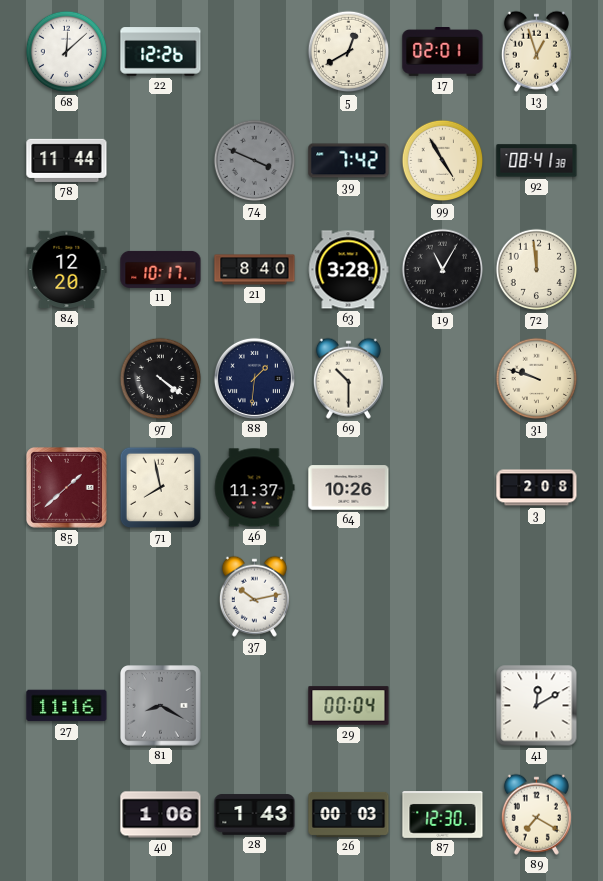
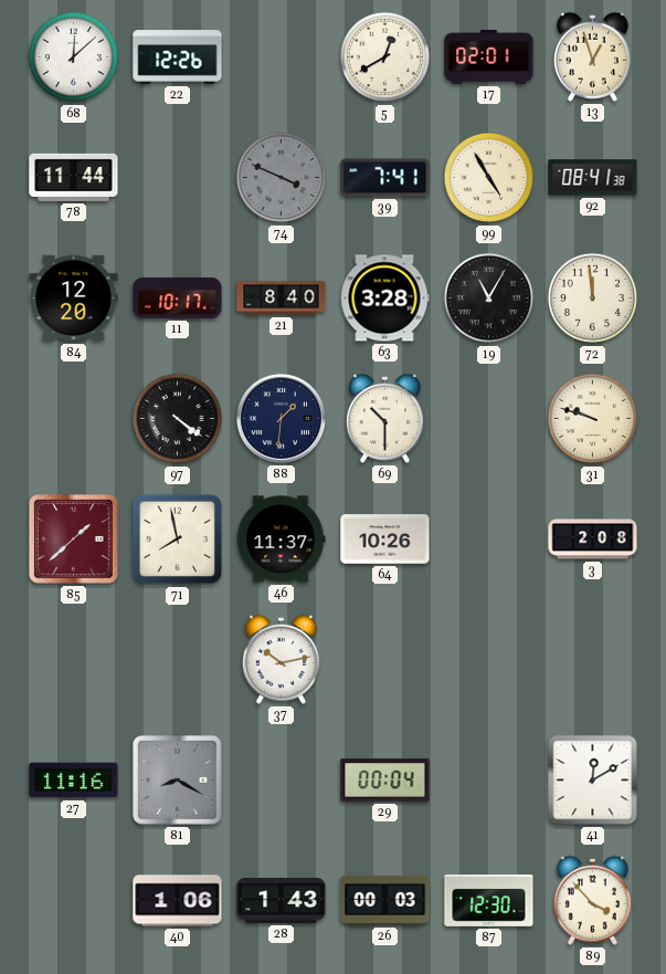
39: 7:42 -> 7:41
89: 7:20 -> 3:53
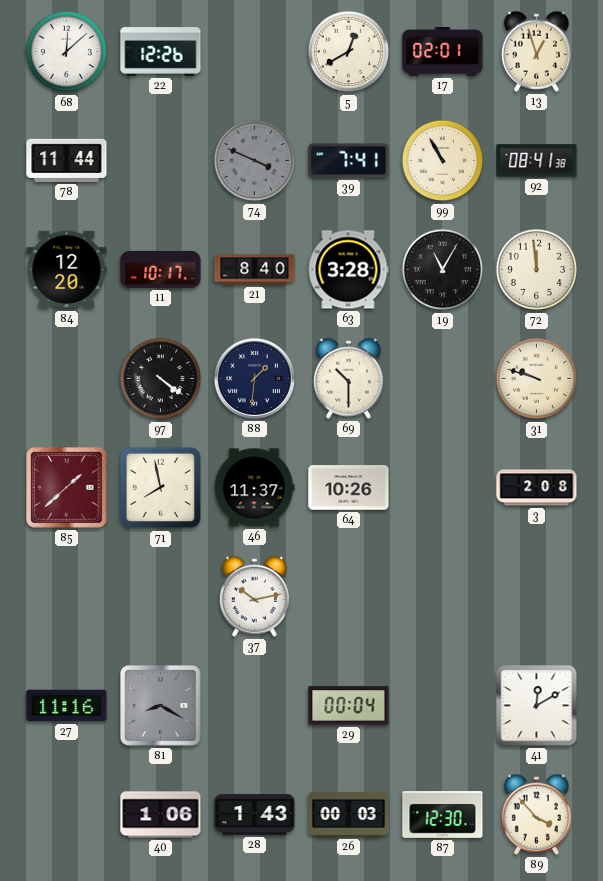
99: 4:55 -> 10:55
